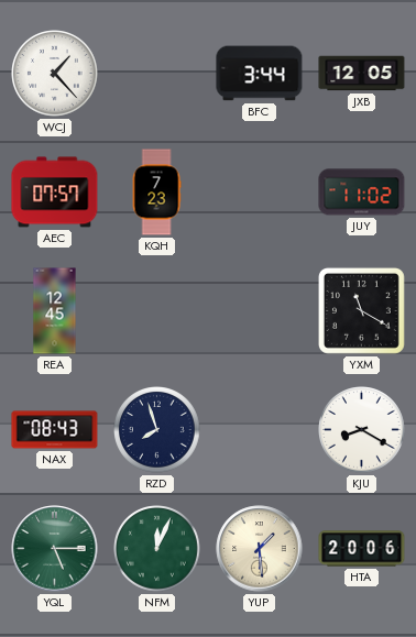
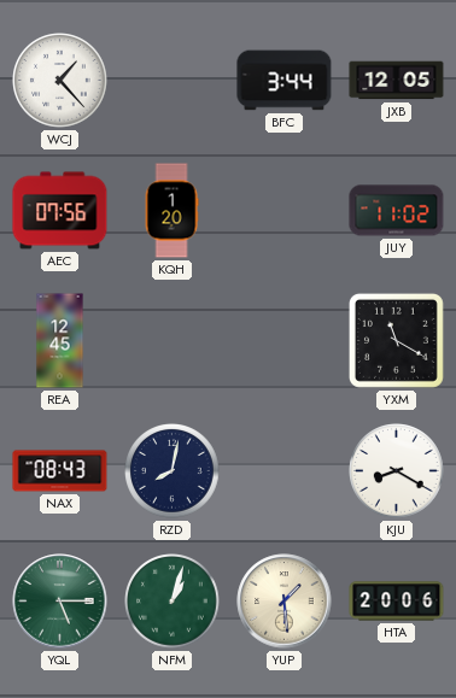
AEC: 07:57 -> 07:56
KQH: 7:23 -> 1:20
RZD: 7:57 -> 8:02
NFM: 12:04 -> 1:03
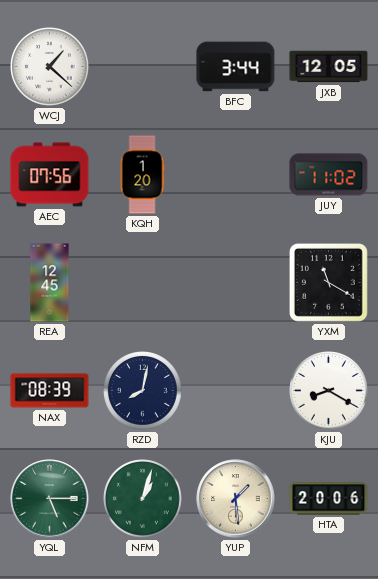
WCJ: 1:23 -> 1:22
NAX: 08:43 -> 08:39
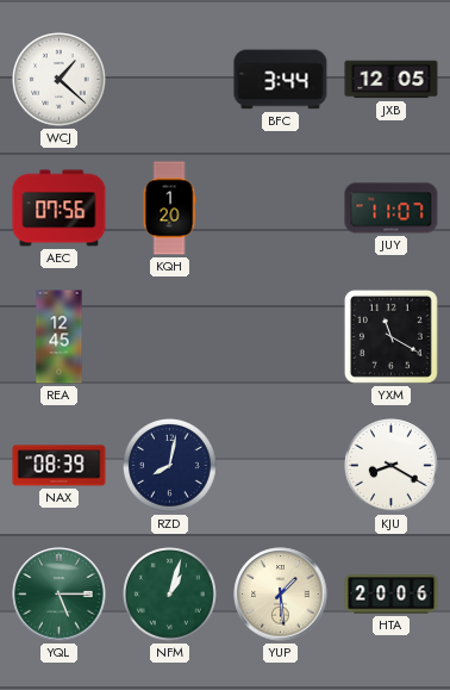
JUY: 11:02 -> 11:07
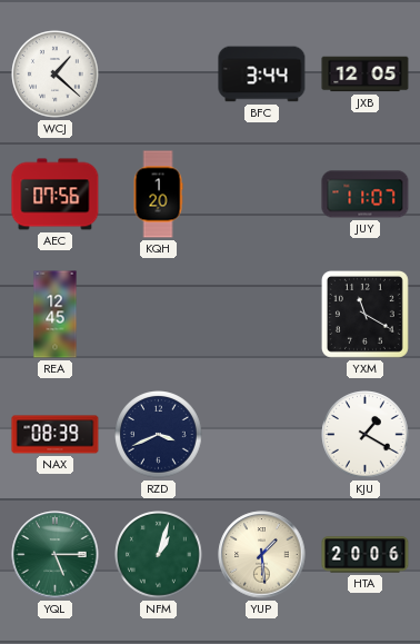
RZD: 8:02 -> 3:41
KJU: 8:20 -> 1:20
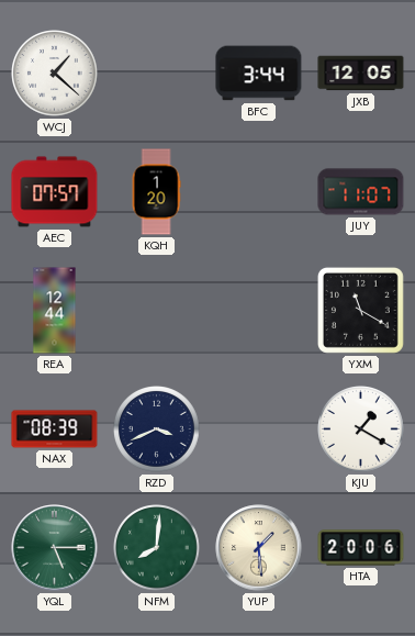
AEC: 07:56 -> 07:57
REA: 12:45 -> 12:44
NFM: 1:03 -> 8:01
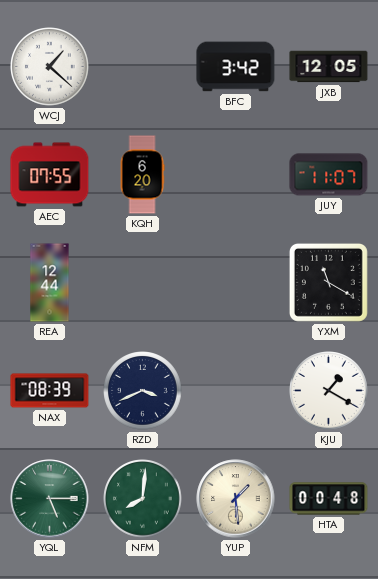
BFC: 3:44 -> 3:42
AEC: 07:57 -> 07:55
KQH: 1:20 -> 6:20
HTA: 20:06 -> 00:48
